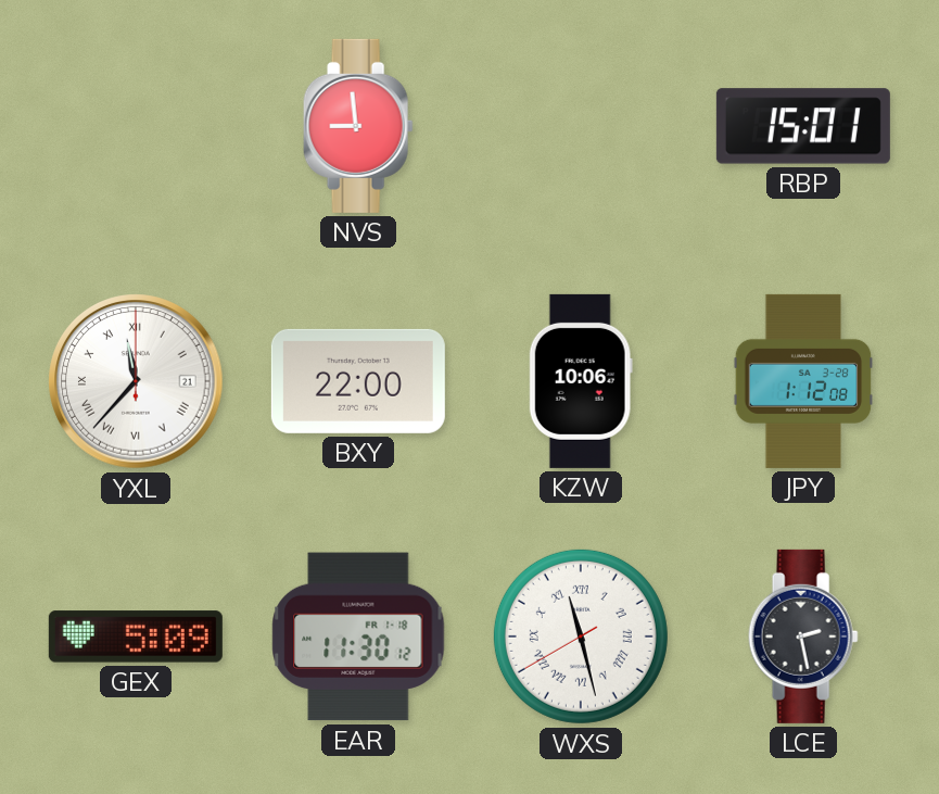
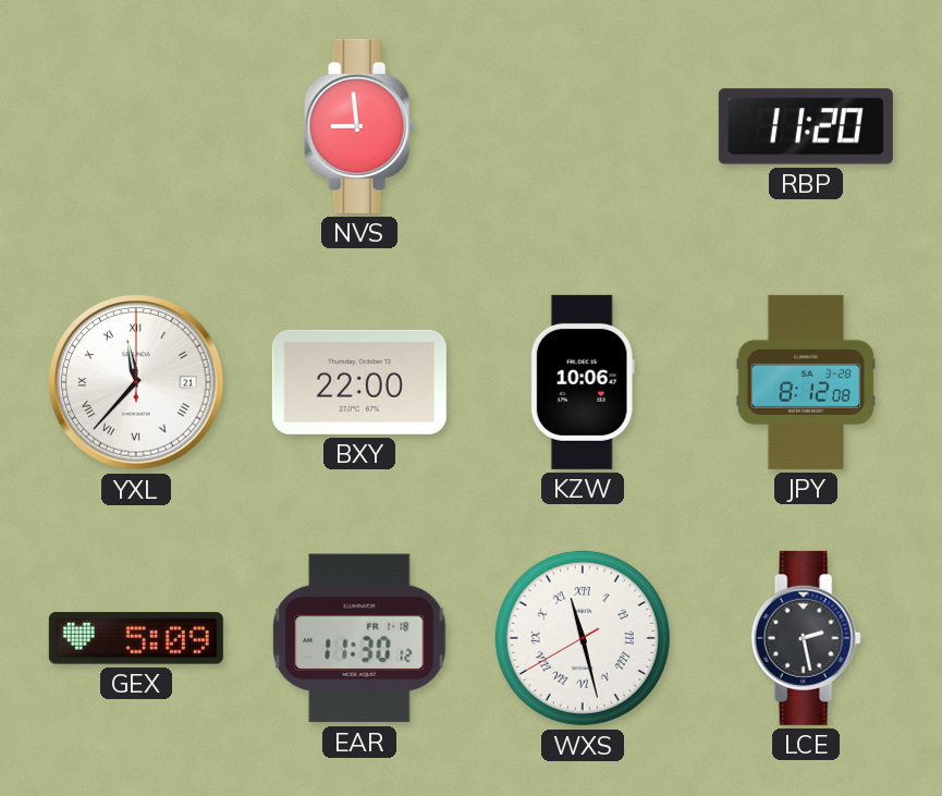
RBP: 15:01 -> 11:20
JPY: 1:12 -> 8:12
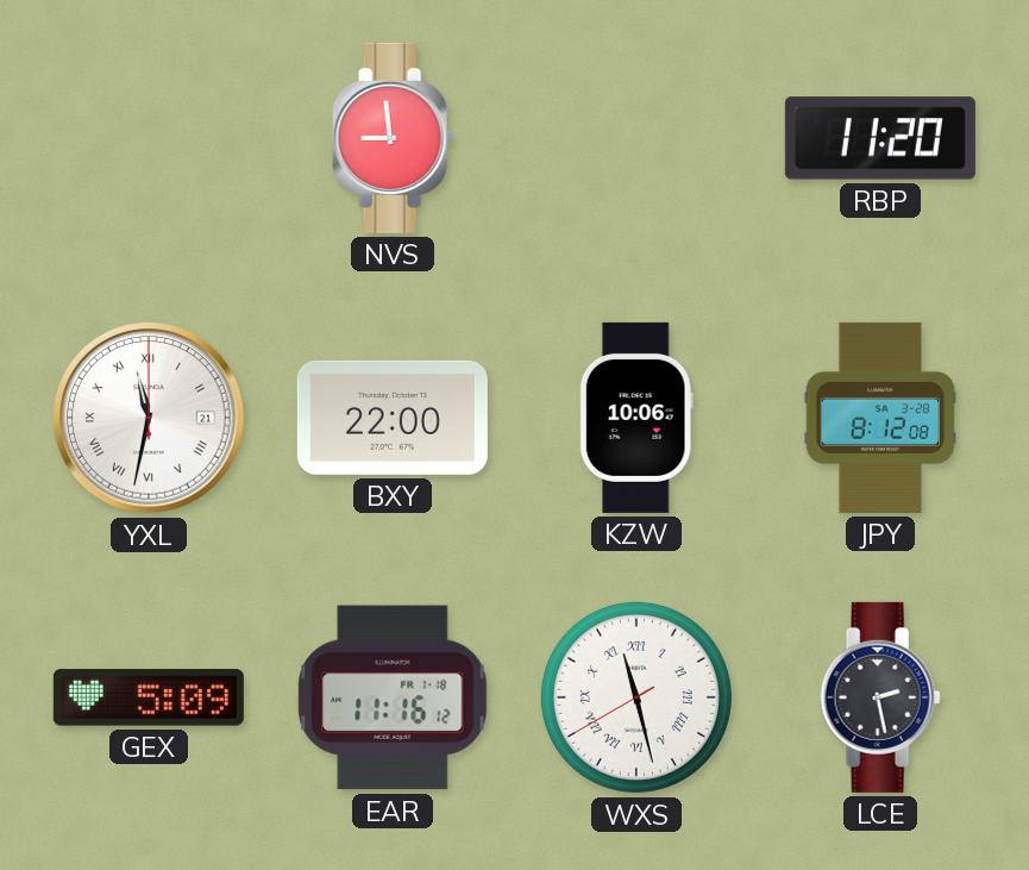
YXL: 11:37 -> 11:32
EAR: 11:30 -> 11:16
